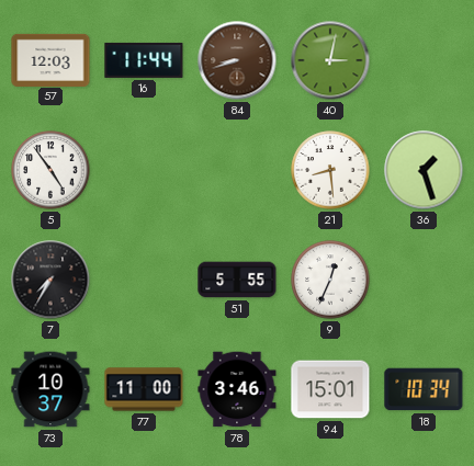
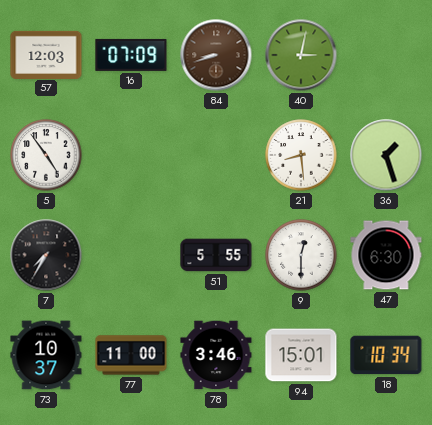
16: 11:44 -> 07:09
9: 12:34 -> 12:30
47: none -> 6:30
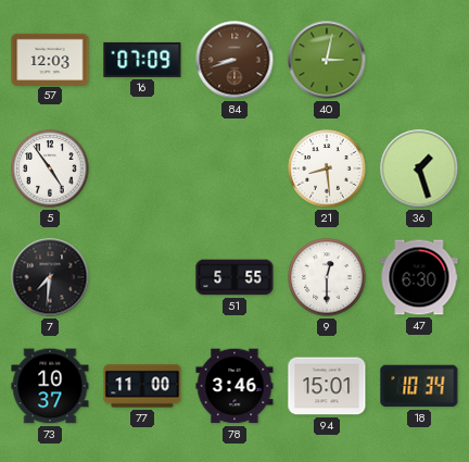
7: 7:35 -> 7:31
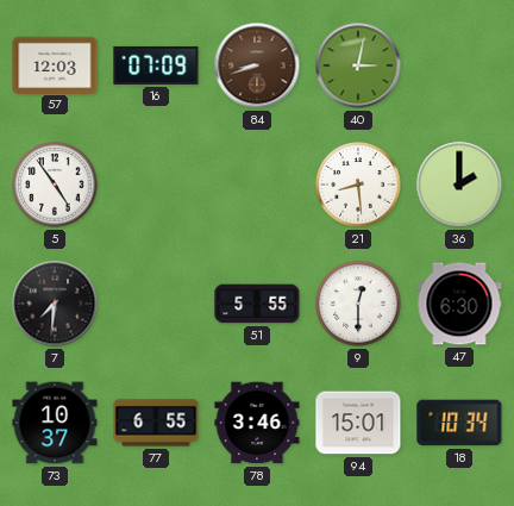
36: 1:27 -> 2:00
77: 11:00 -> 6:55
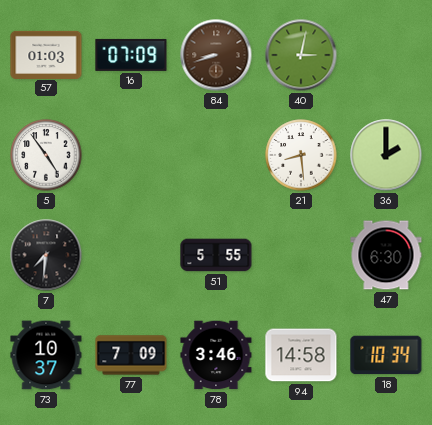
57: 12:03 -> 01:03
9: 12:30 -> none
77: 6:55 -> 7:09
94: 15:01 -> 14:58
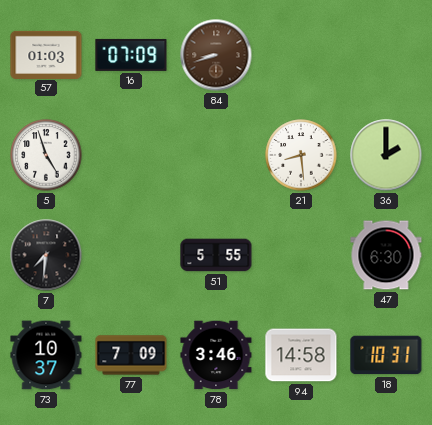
40: 3:02 -> none
5: 4:54 -> 4:57
18: 10:34 -> 10:31
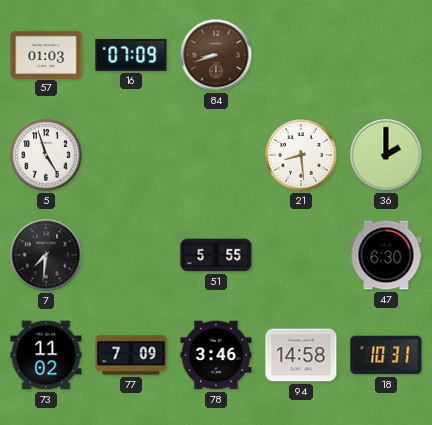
73: 10:37 -> 11:02
